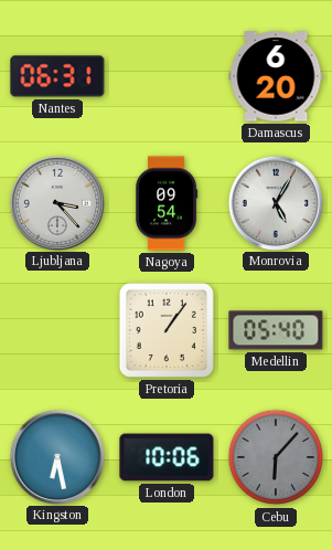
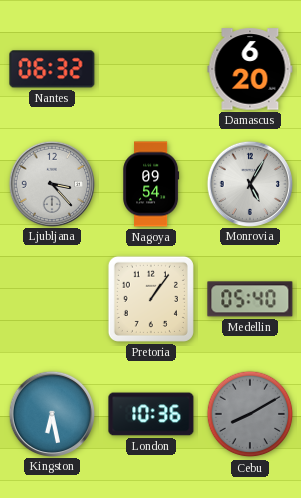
Nantes: 06:31 -> 06:32
London: 10:06 -> 10:36
Cebu: 6:07 -> 8:10
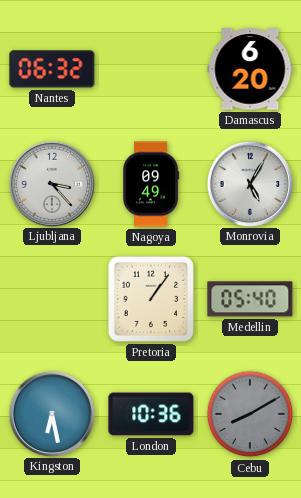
Nagoya: 09:54 -> 09:49
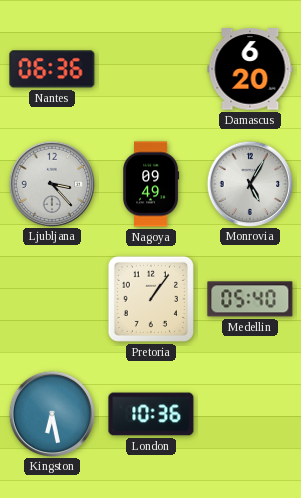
Nantes: 06:32 -> 06:36
Cebu: 8:10 -> none
